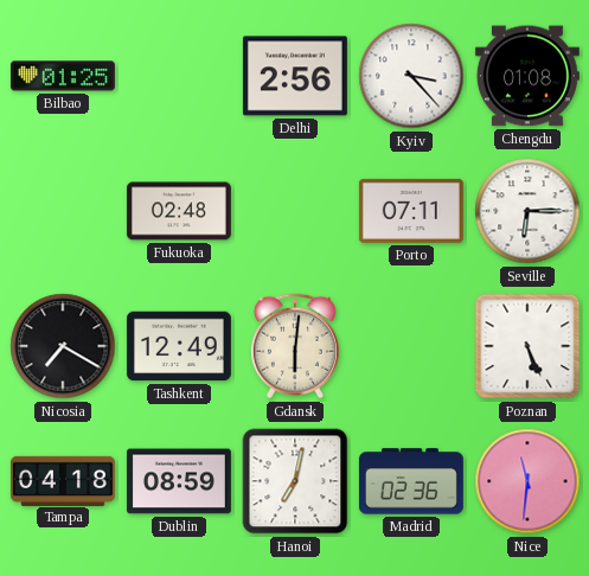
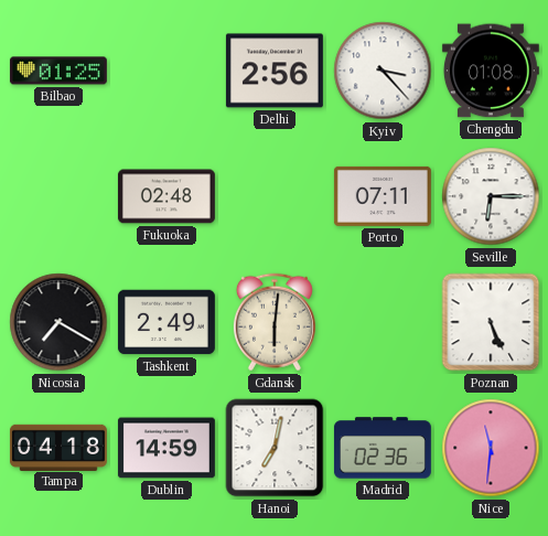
Tashkent: 12:49 -> 2:49
Dublin: 08:59 -> 14:59
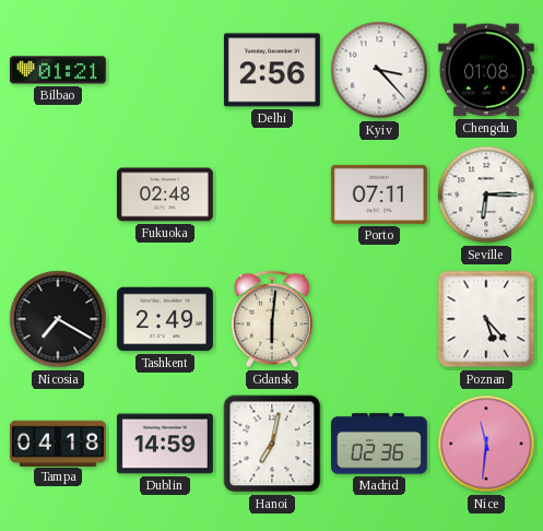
Bilbao: 01:25 -> 01:21
Poznan: 5:26 -> 5:23
